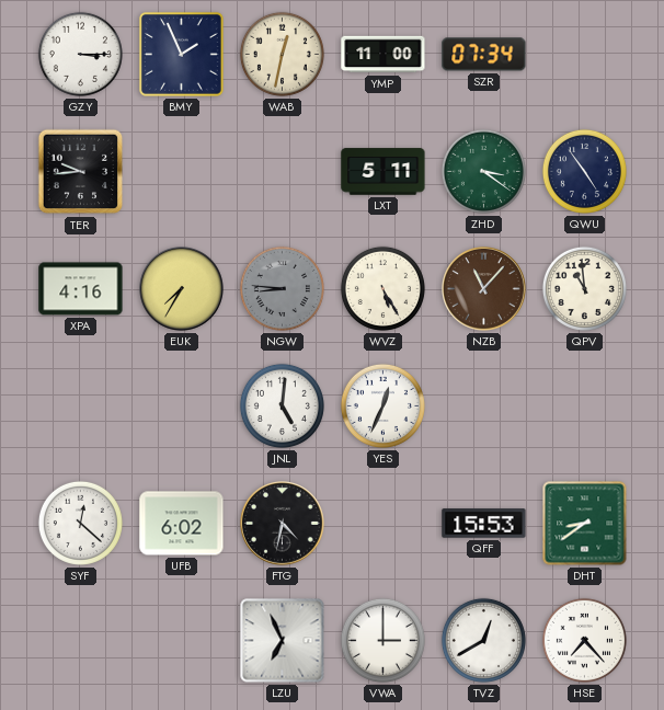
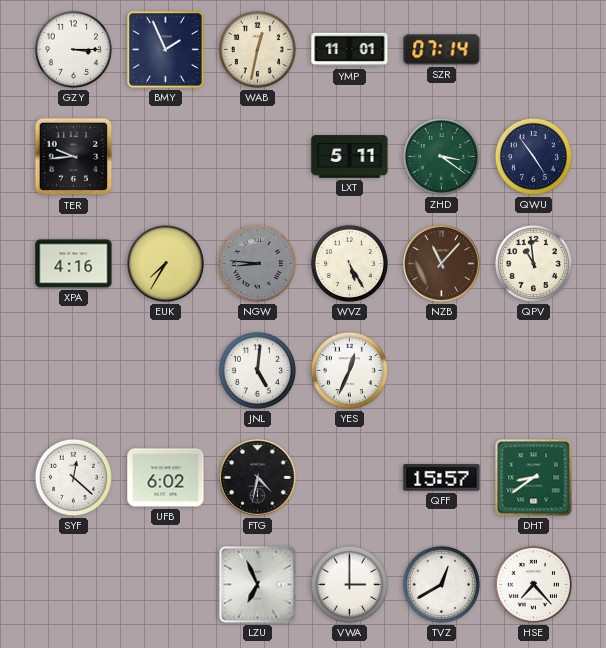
YMP: 11:00 -> 11:01
SZR: 07:34 -> 07:14
QFF: 15:53 -> 15:57
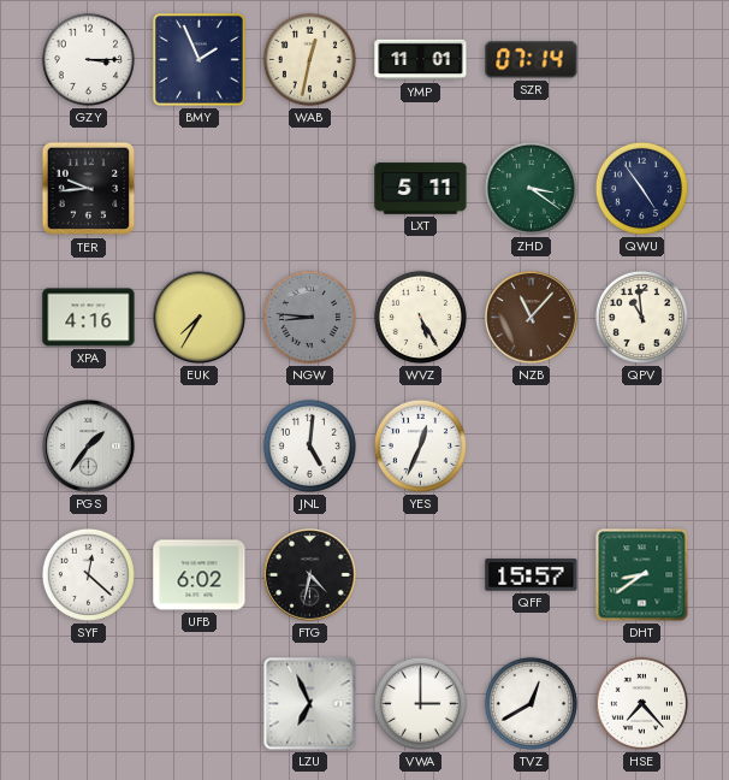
PGS: none -> 1:36
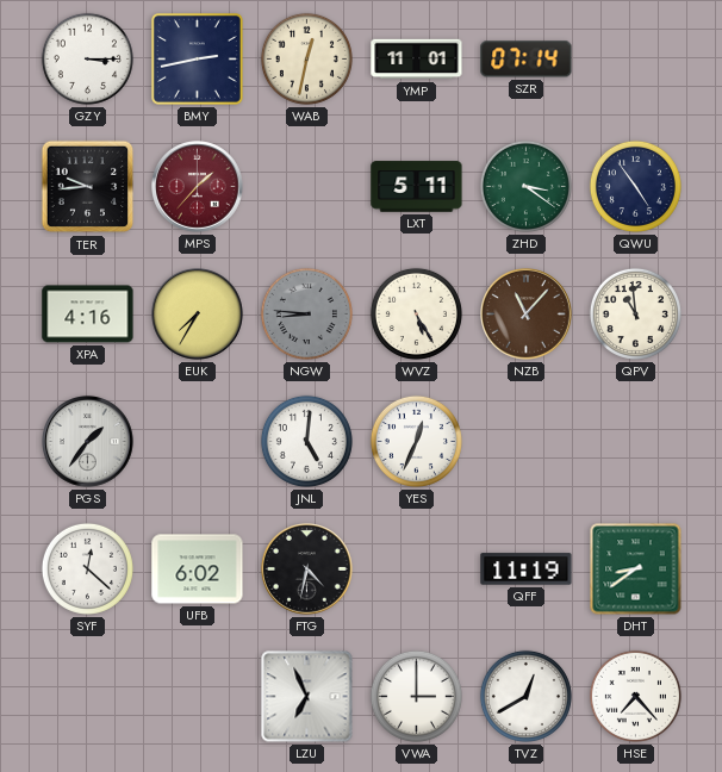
BMY: 1:56 -> 2:43
MPS: none -> 1:37
QFF: 15:57 -> 11:19
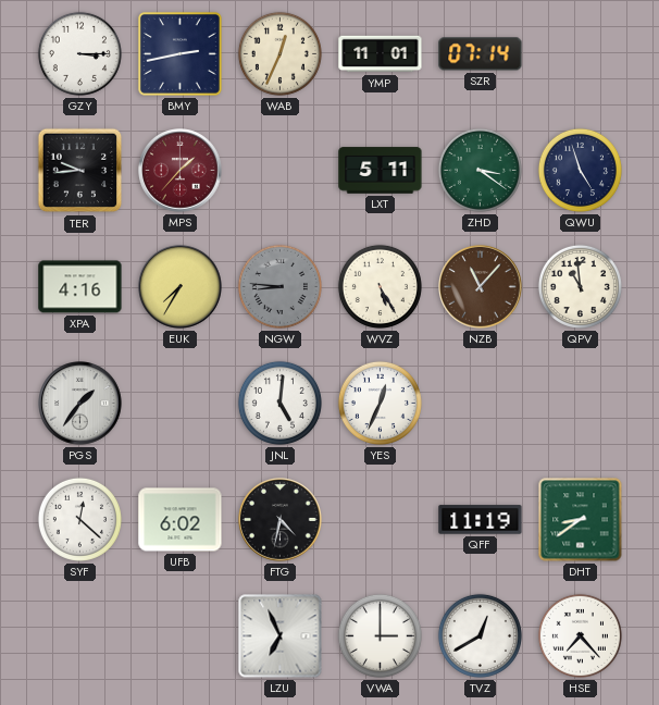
WAB: 12:32 -> 12:34
QWU: 4:54 -> 4:57
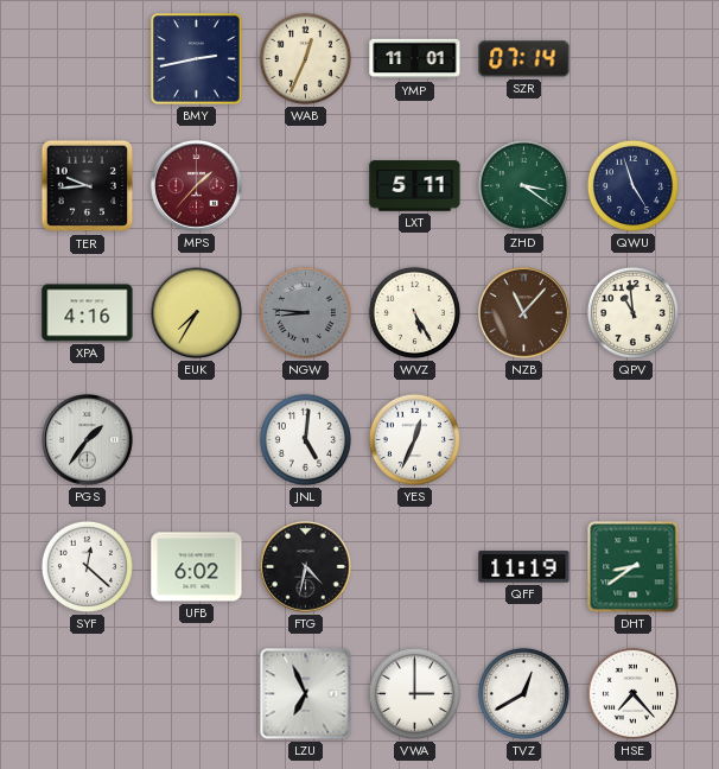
GZY: 3:15 -> none
